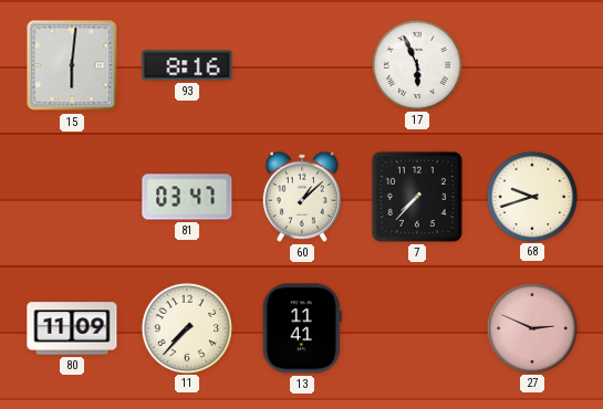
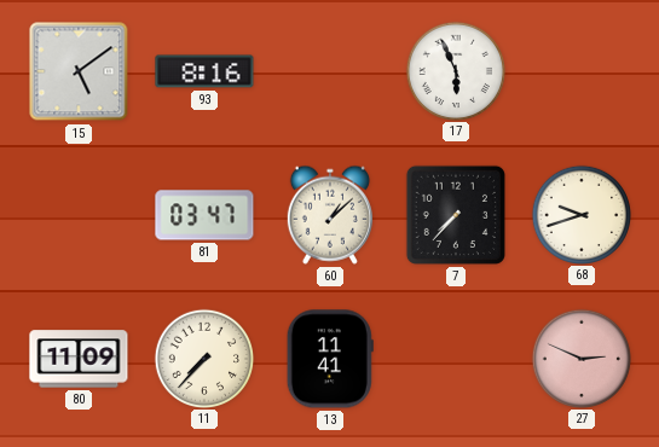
15: 6:01 -> 5:09
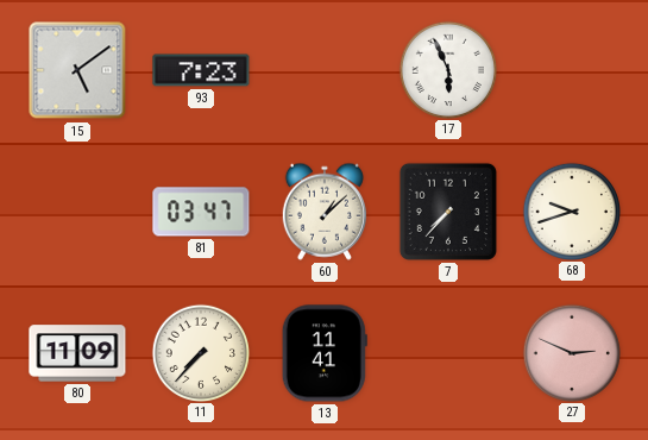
93: 8:16 -> 7:23
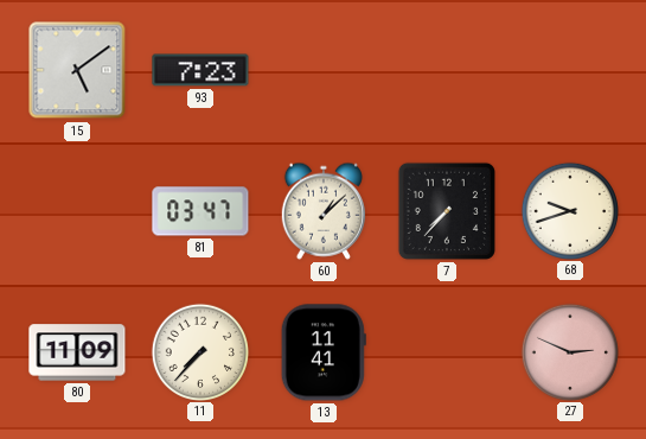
17: 5:56 -> none
